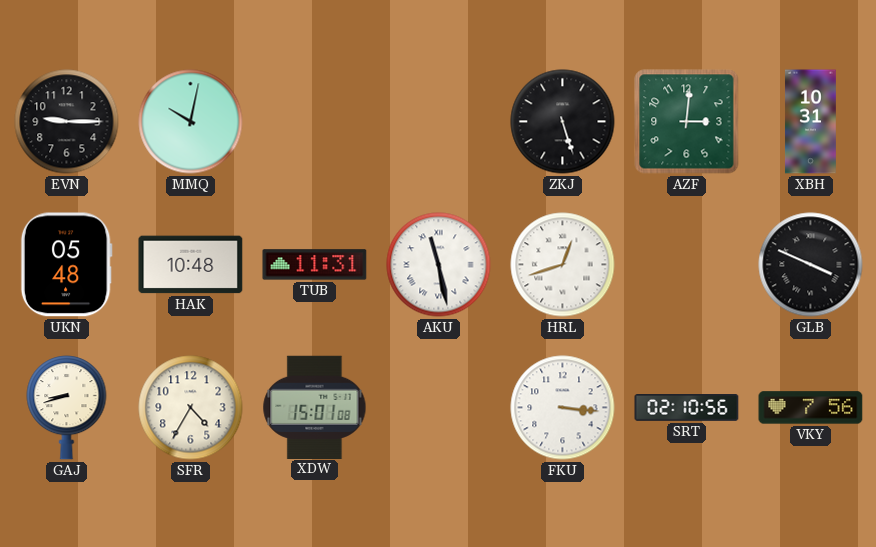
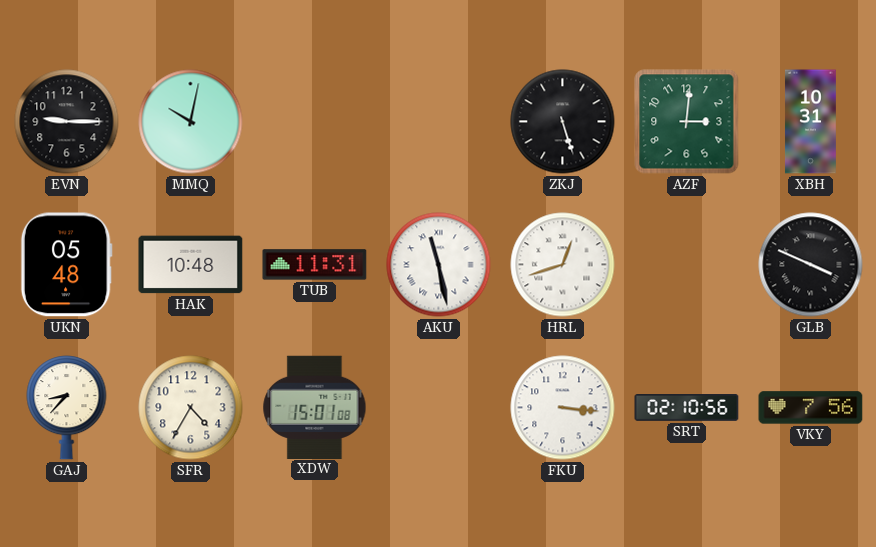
GAJ: 8:42 -> 8:37
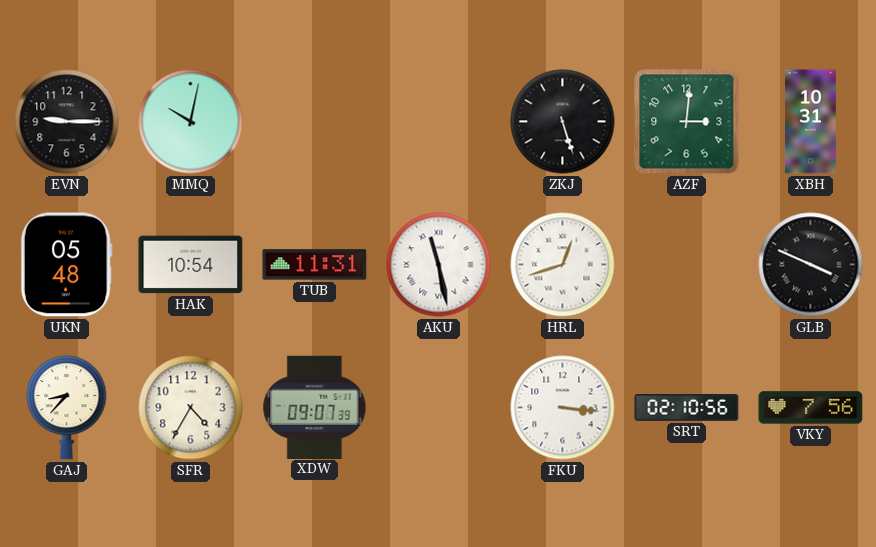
HAK: 10:48 -> 10:54
XDW: 15:01 -> 09:07
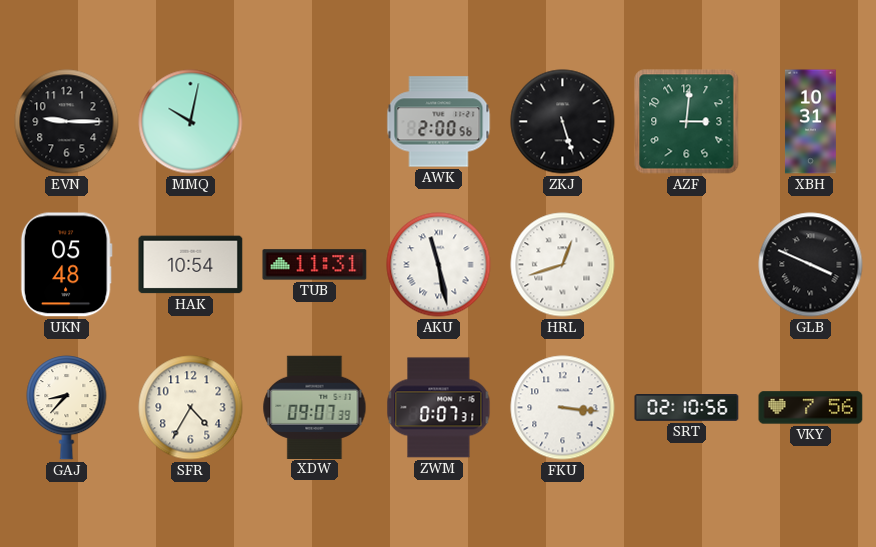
AWK: none -> 2:00
ZWM: none -> 0:07
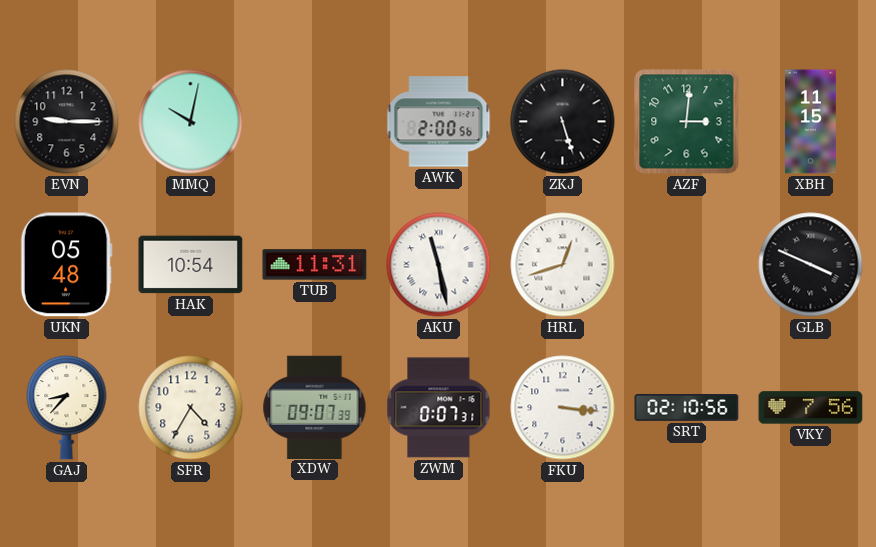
XBH: 10:31 -> 11:15
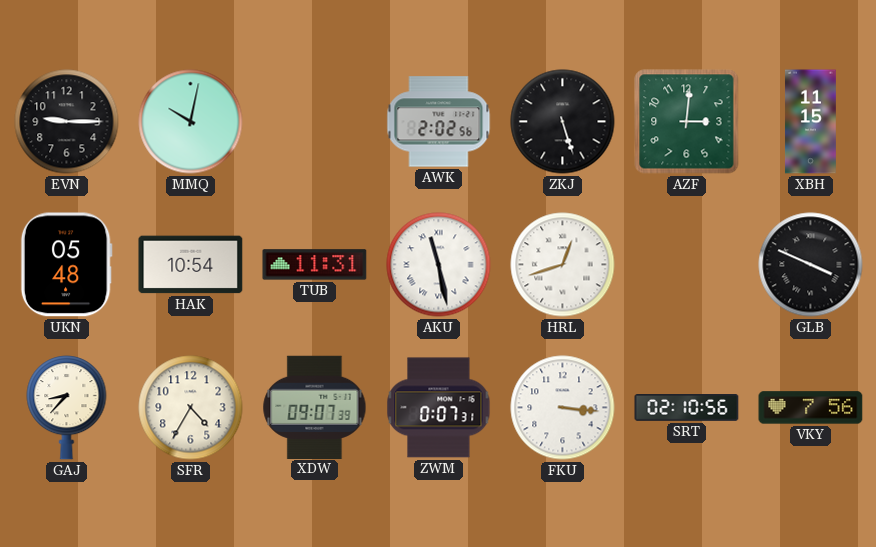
AWK: 2:00 -> 2:02
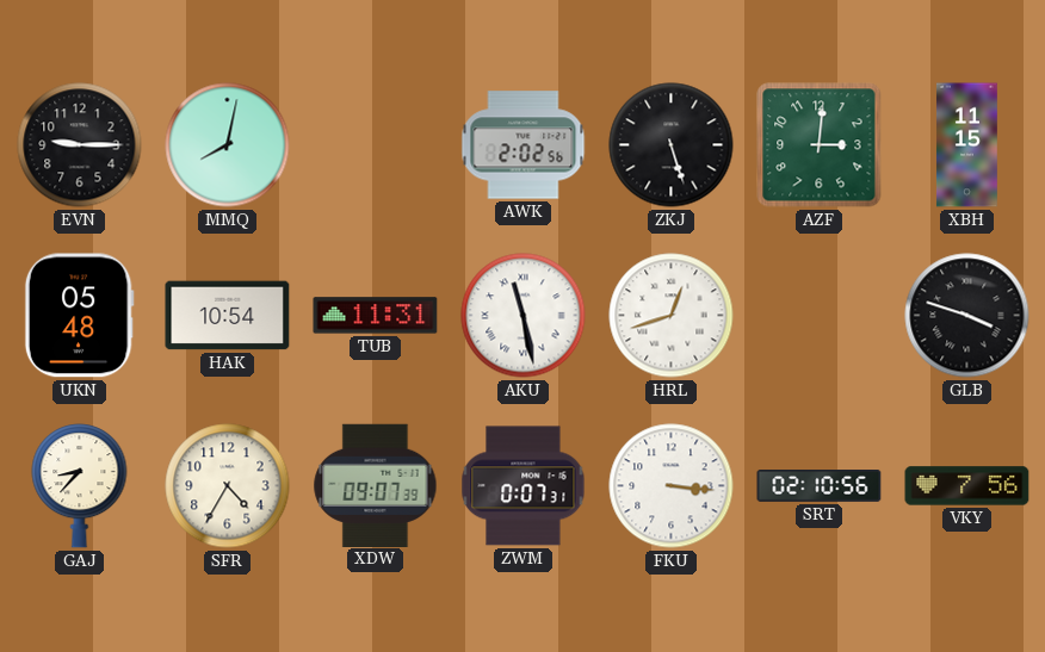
MMQ: 10:02 -> 8:02
GLB: 3:49 -> 3:48
